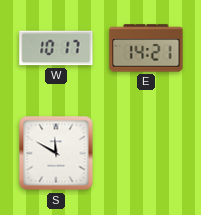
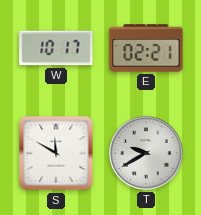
E: 14:21 -> 02:21
T: none -> 9:40
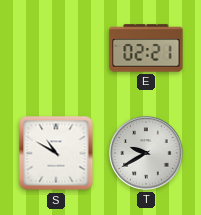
W: 10:17 -> none
S: 11:50 -> 10:50
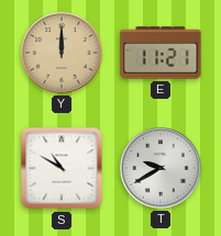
Y: none -> 12:00
E: 02:21 -> 11:21
